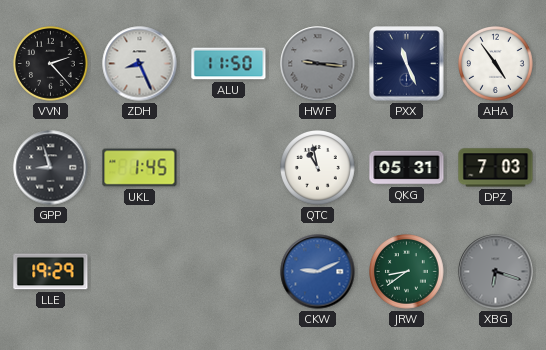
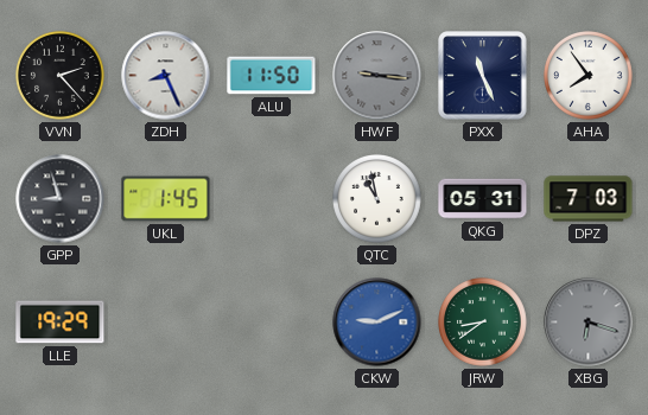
AHA: 4:54 -> 7:54
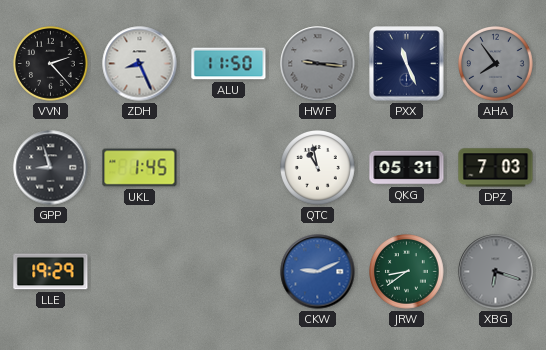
AHA dial: white -> grey
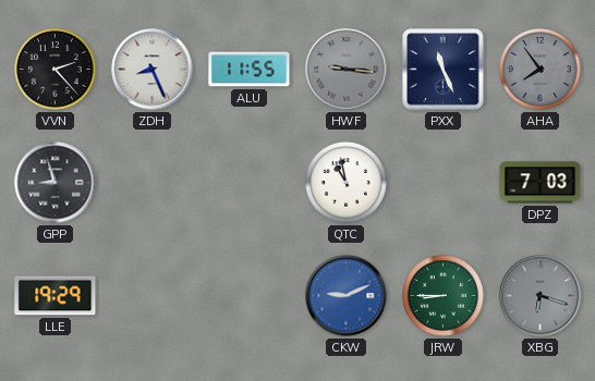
ALU: 11:50 -> 11:55
UKL: 1:45 -> none
QKG: 05:31 -> none
JRW: 8:39 -> 8:45
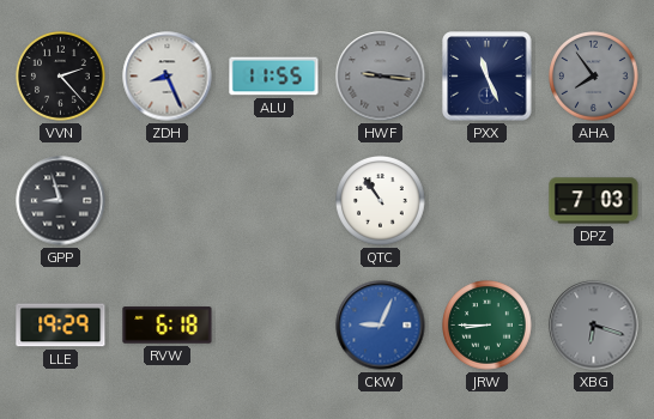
QTC: 10:58 -> 10:54
RVW: none -> 6:18
CKW: 9:11 -> 9:04
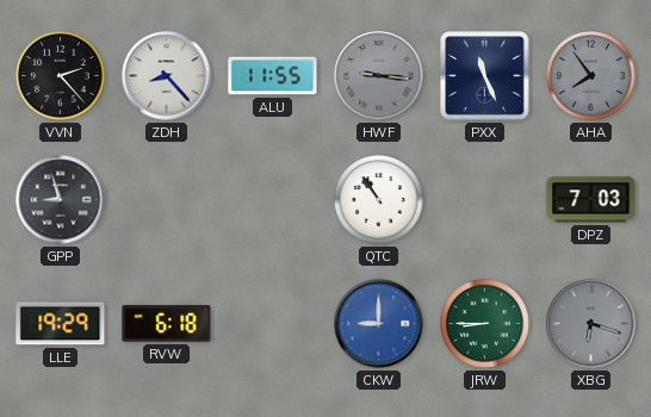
ZDH: 8:26 -> 8:23
CKW: 9:04 -> 9:00
